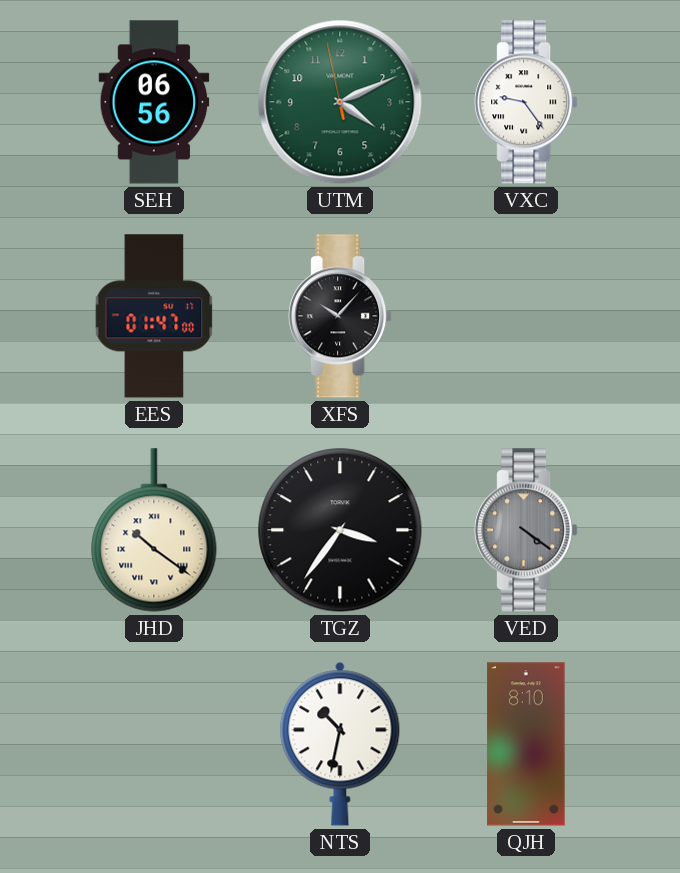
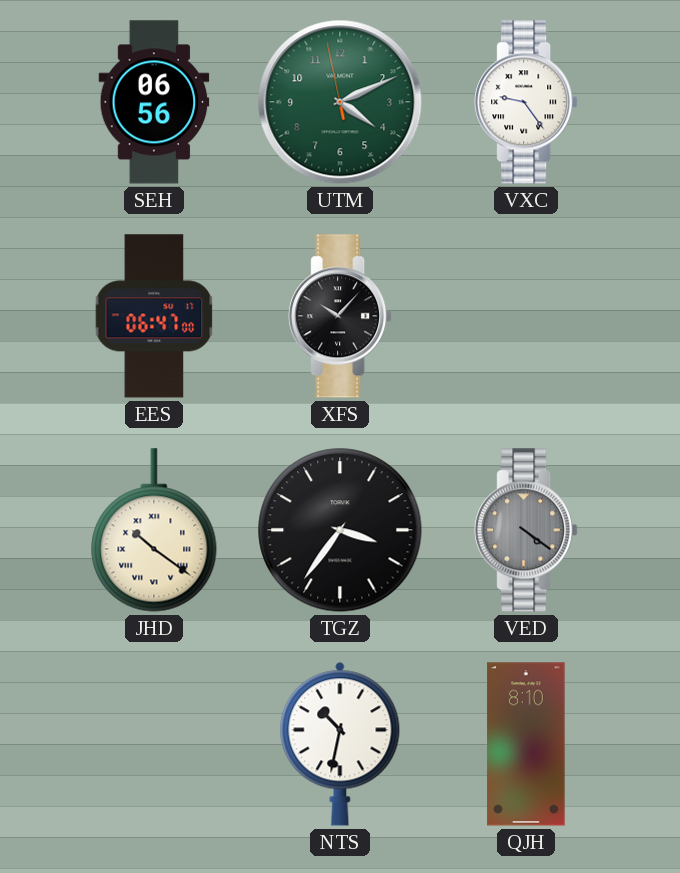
EES: 01:47 -> 06:47
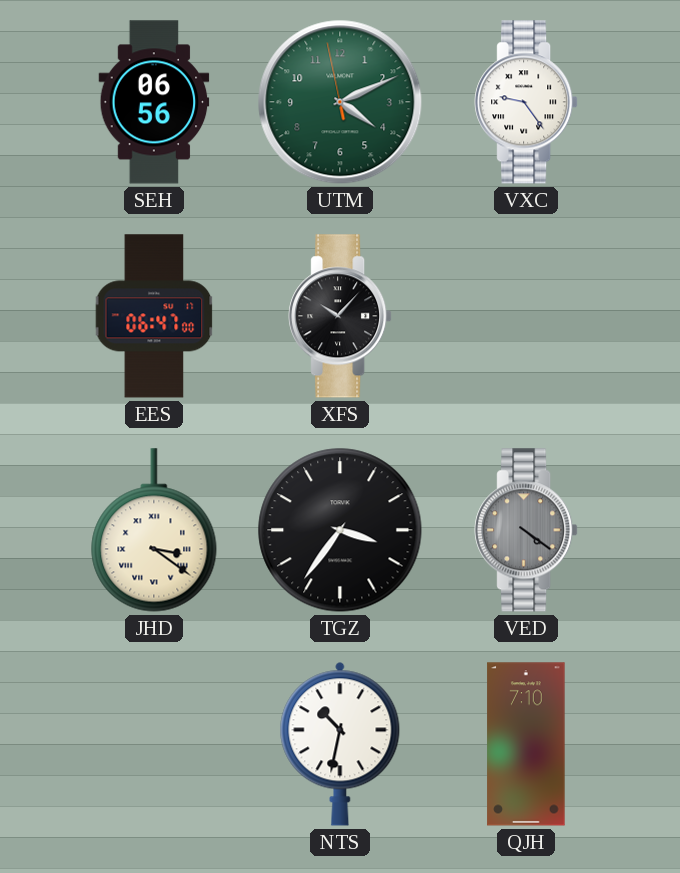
JHD: 10:21 -> 3:21
QJH: 8:10 -> 7:10
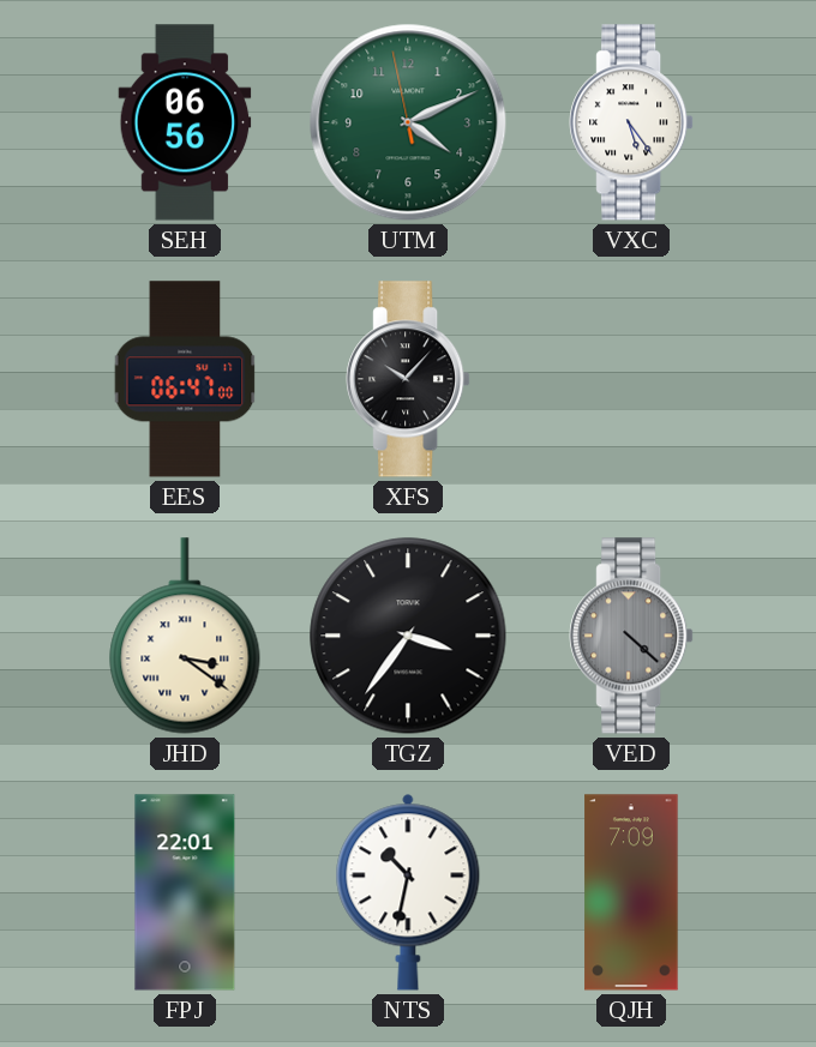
VXC: 9:24 -> 5:24
VED: 4:21 -> 4:22
FPJ: none -> 22:01
QJH: 7:10 -> 7:09
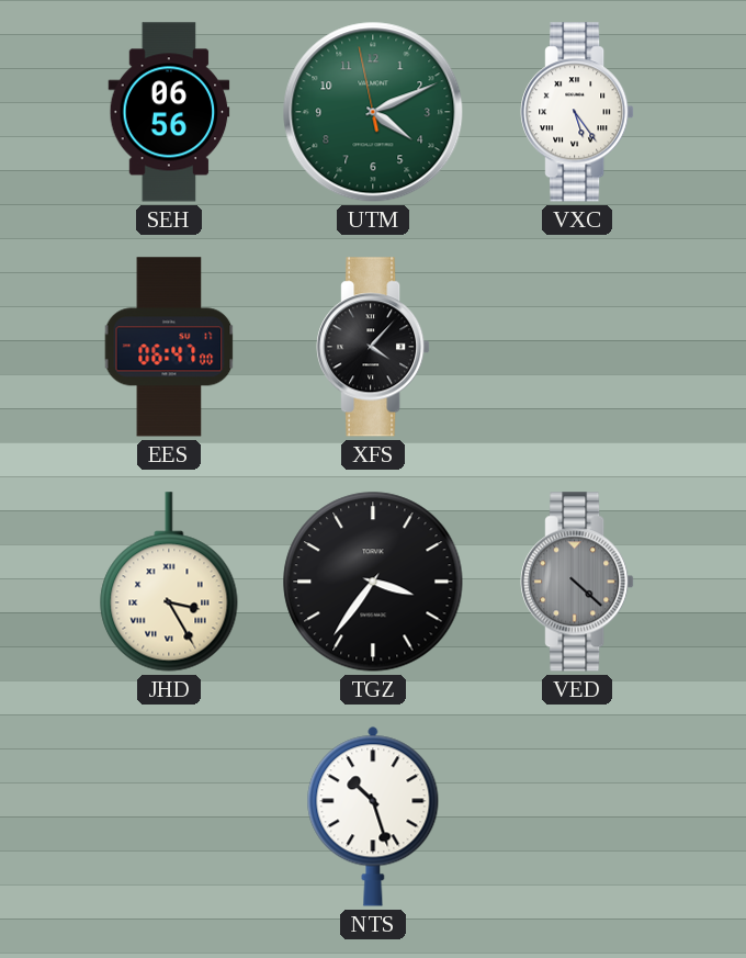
XFS: 10:07 -> 4:07
JHD: 3:21 -> 3:25
FPJ: 22:01 -> none
NTS: 10:32 -> 10:27
QJH: 7:09 -> none
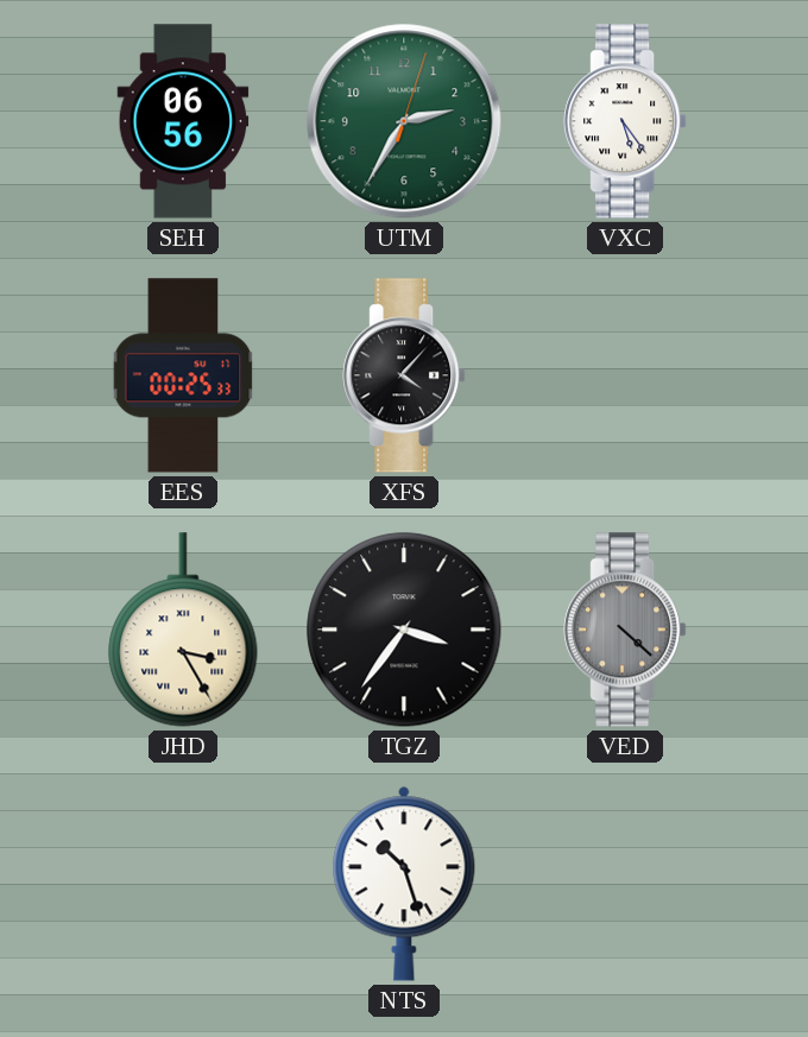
UTM: 4:10 -> 2:35
EES: 06:47 -> 00:25
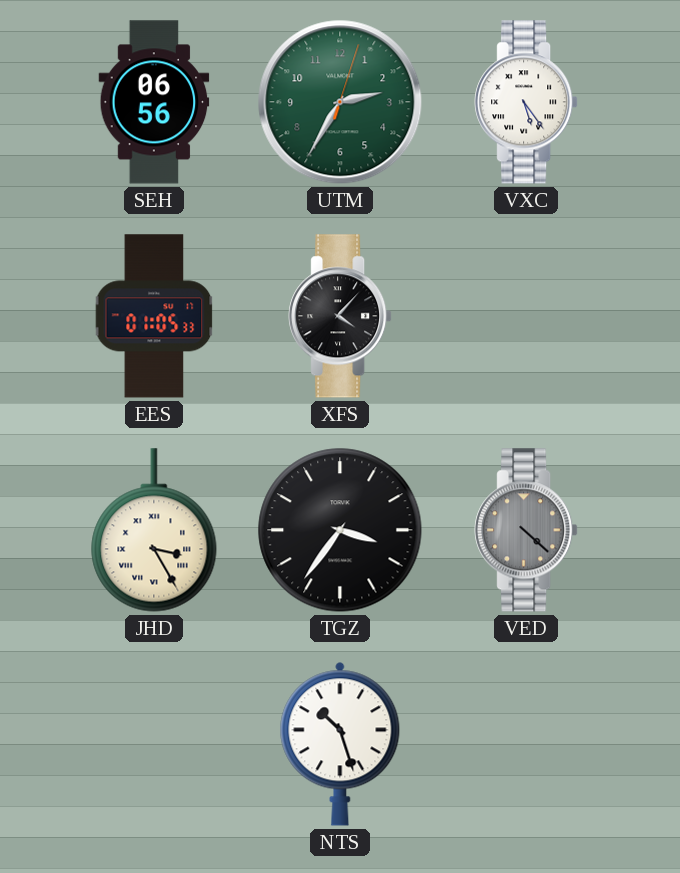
EES: 00:25 -> 01:05
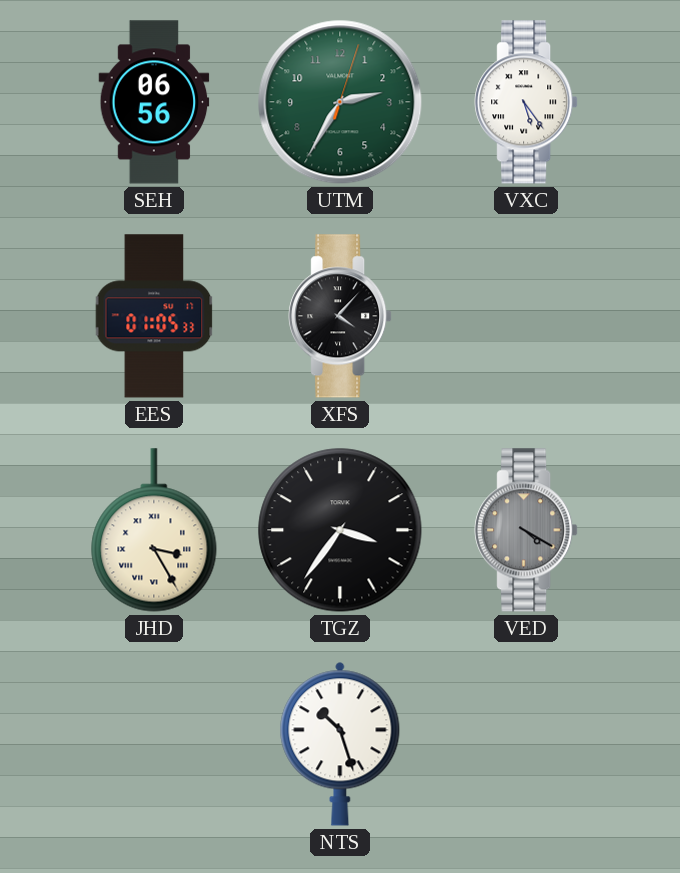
VED: 4:22 -> 4:20
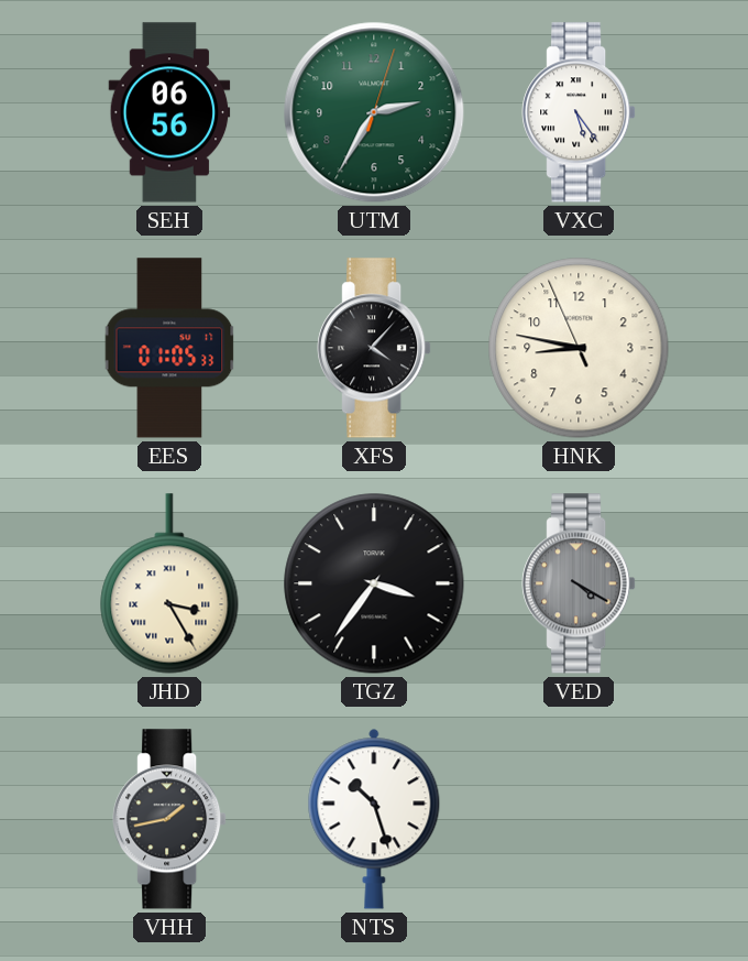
HNK: none -> 8:46
VHH: none -> 1:43
